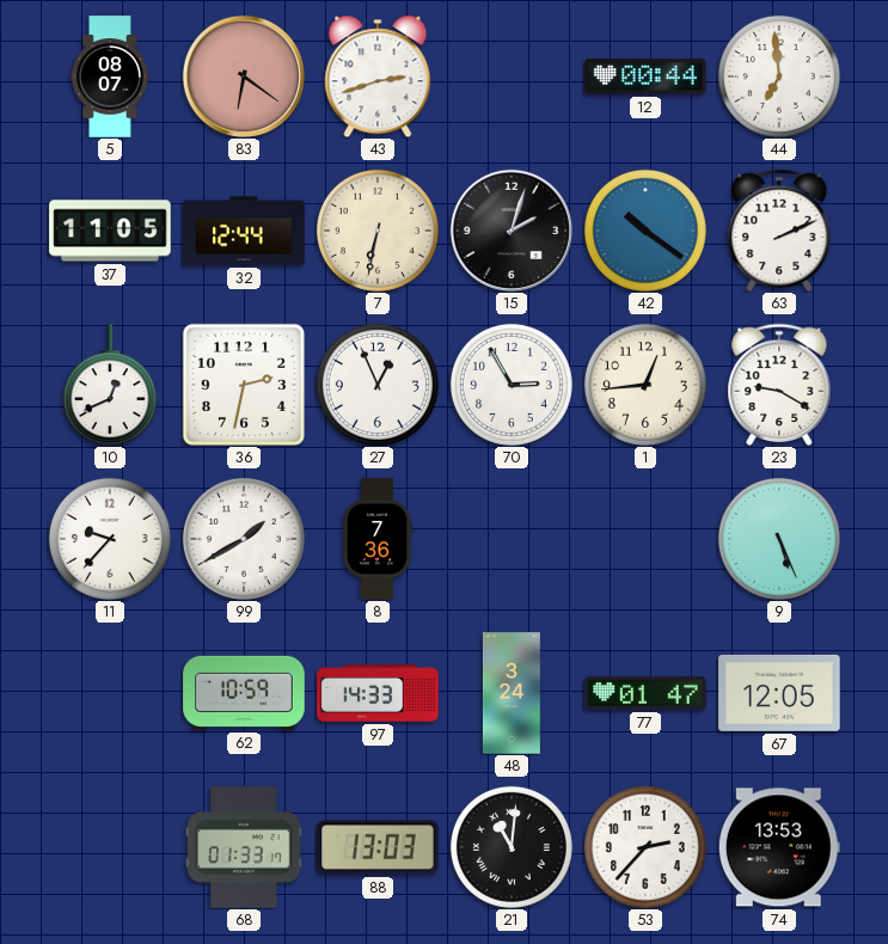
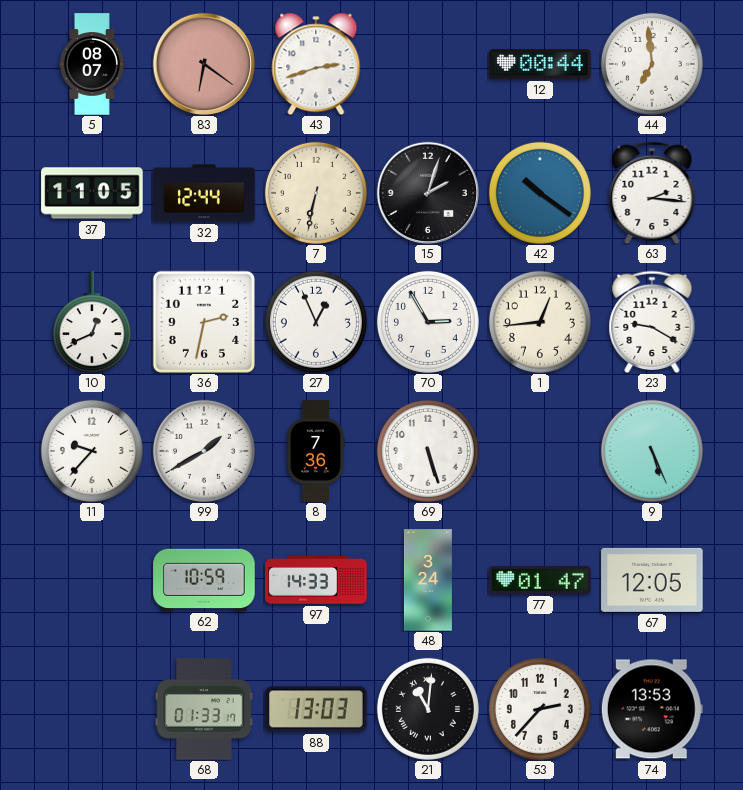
63: 2:11 -> 2:16
69: none -> 5:27
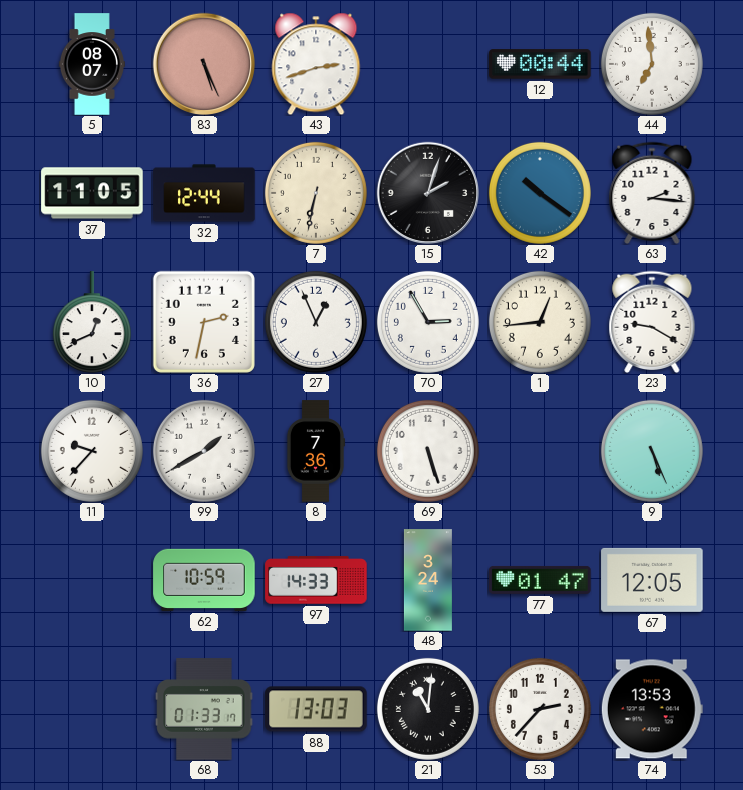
83: 6:21 -> 5:26
